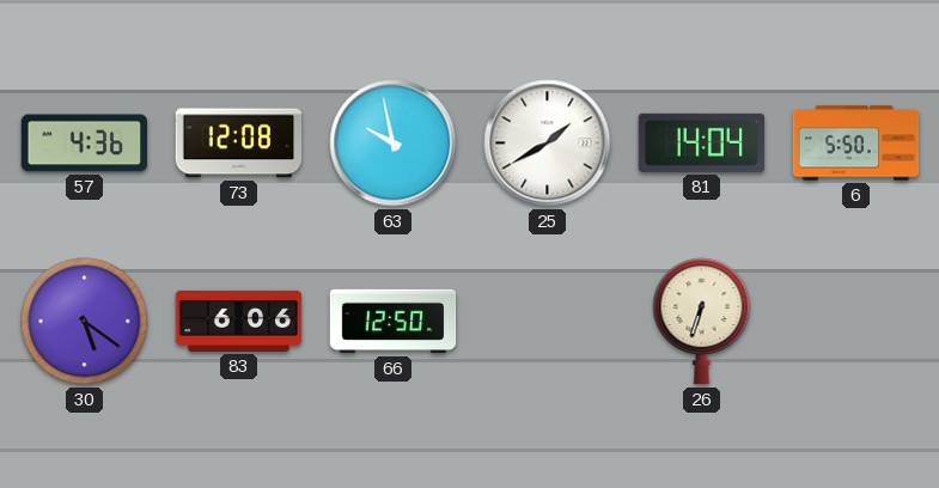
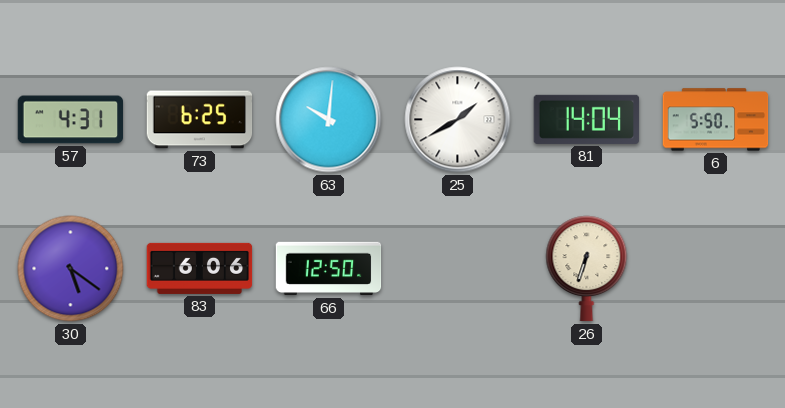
57: 4:36 -> 4:31
73: 12:08 -> 6:25
63: 9:58 -> 10:01
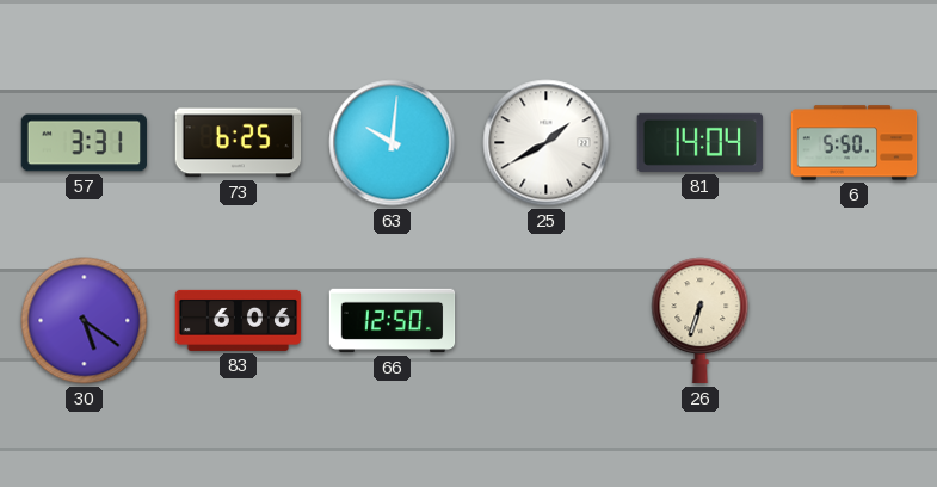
57: 4:31 -> 3:31
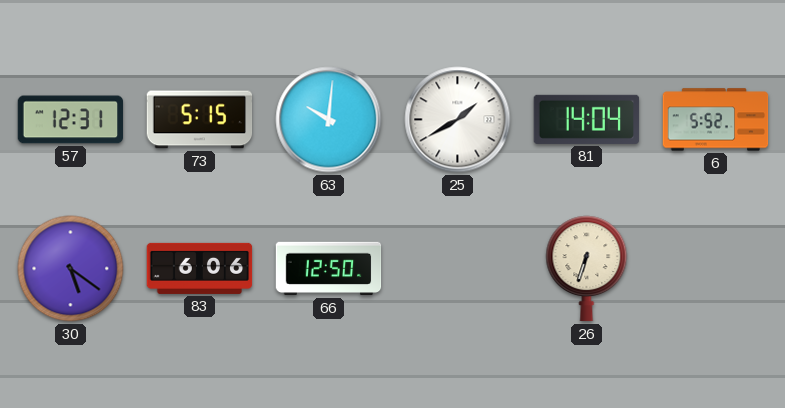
57: 3:31 -> 12:31
73: 6:25 -> 5:15
6: 5:50 -> 5:52
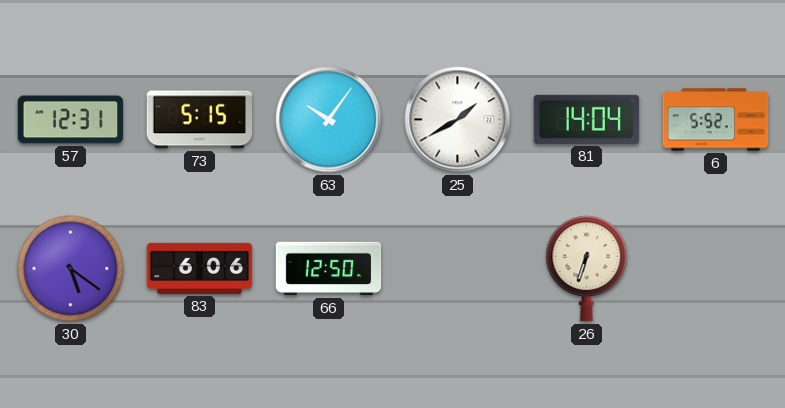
63: 10:01 -> 10:06
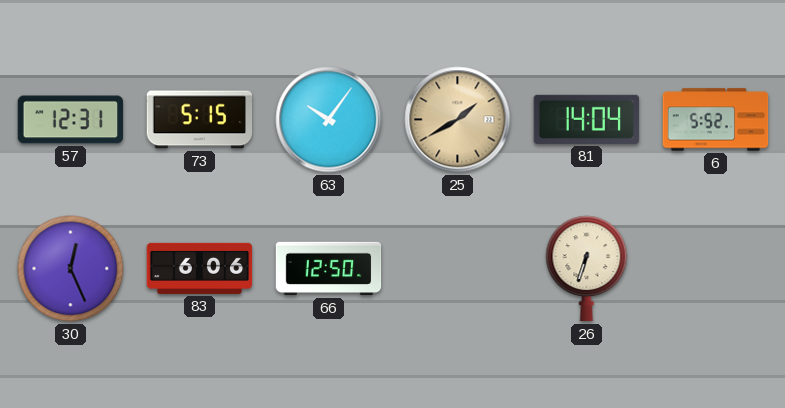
25 dial: white -> champagne
30: 5:21 -> 12:26
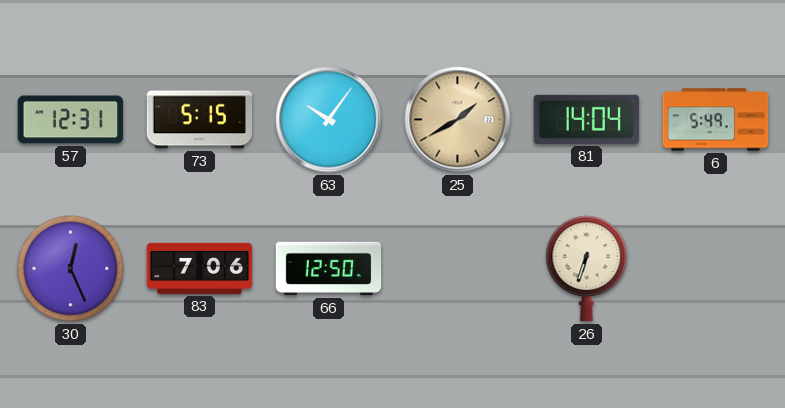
6: 5:52 -> 5:49
83: 6:06 -> 7:06
